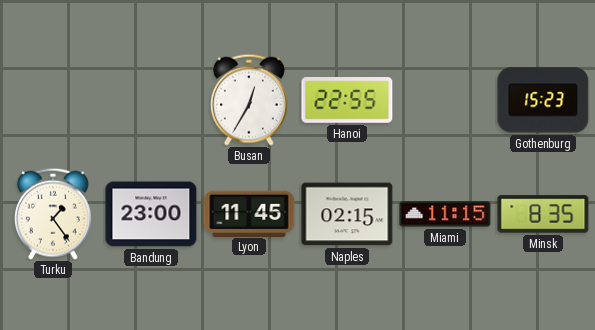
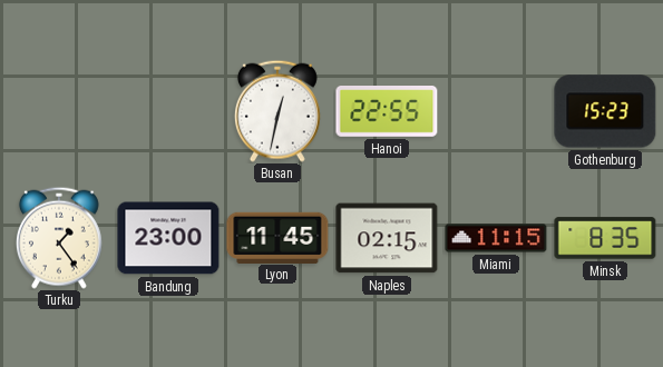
Busan: 12:35 -> 12:32
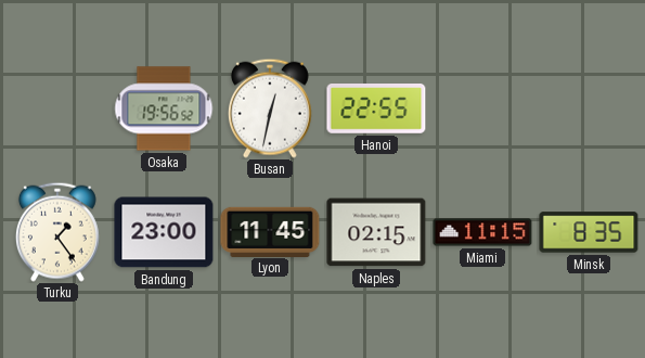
Osaka: none -> 19:56
Gothenburg: 15:23 -> none
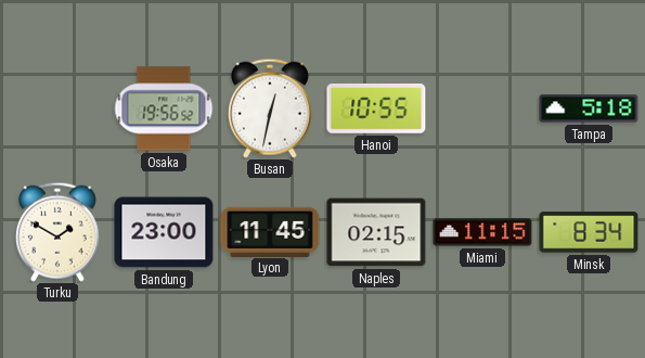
Hanoi: 22:55 -> 10:55
Tampa: none -> 5:18
Turku: 1:24 -> 1:50
Minsk: 8:35 -> 8:34
